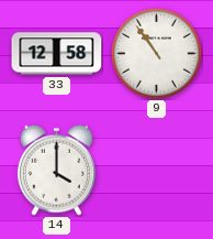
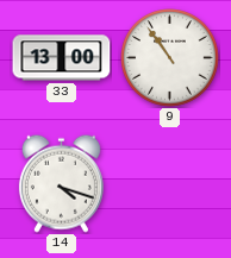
33: 12:58 -> 13:00
14: 4:00 -> 4:18
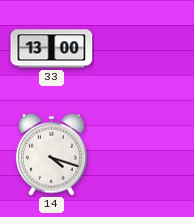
9: 10:54 -> none
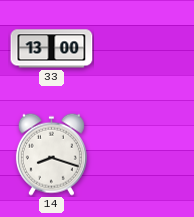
14: 4:18 -> 8:18
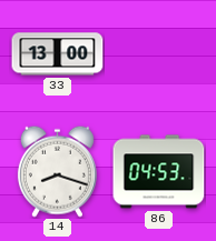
86: none -> 04:53
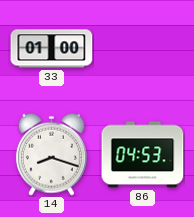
33: 13:00 -> 01:00
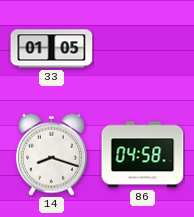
33: 01:00 -> 01:05
86: 04:53 -> 04:58
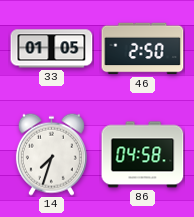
46: none -> 2:50
14: 8:18 -> 7:33
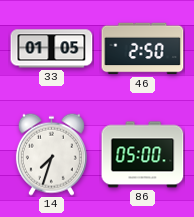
86: 04:58 -> 05:00
